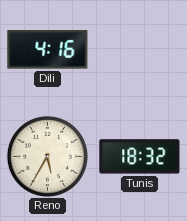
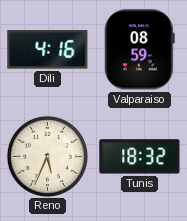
Valparaiso: none -> 08:59
Reno: 5:35 -> 5:34
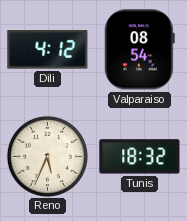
Dili: 4:16 -> 4:12
Valparaiso: 08:59 -> 08:54
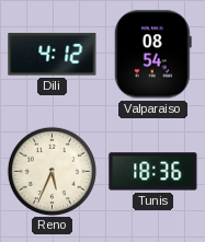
Tunis: 18:32 -> 18:36
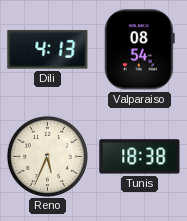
Dili: 4:12 -> 4:13
Tunis: 18:36 -> 18:38
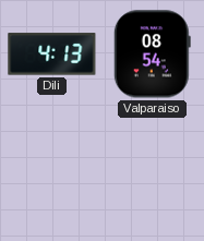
Reno: 5:34 -> none
Tunis: 18:38 -> none
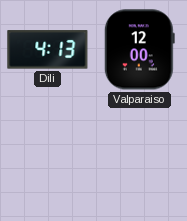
Valparaiso: 08:54 -> 12:00
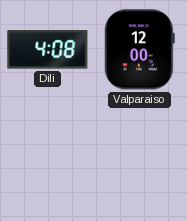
Dili: 4:13 -> 4:08
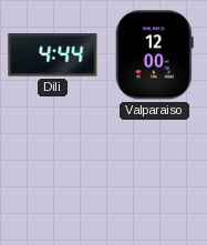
Dili: 4:08 -> 4:44
